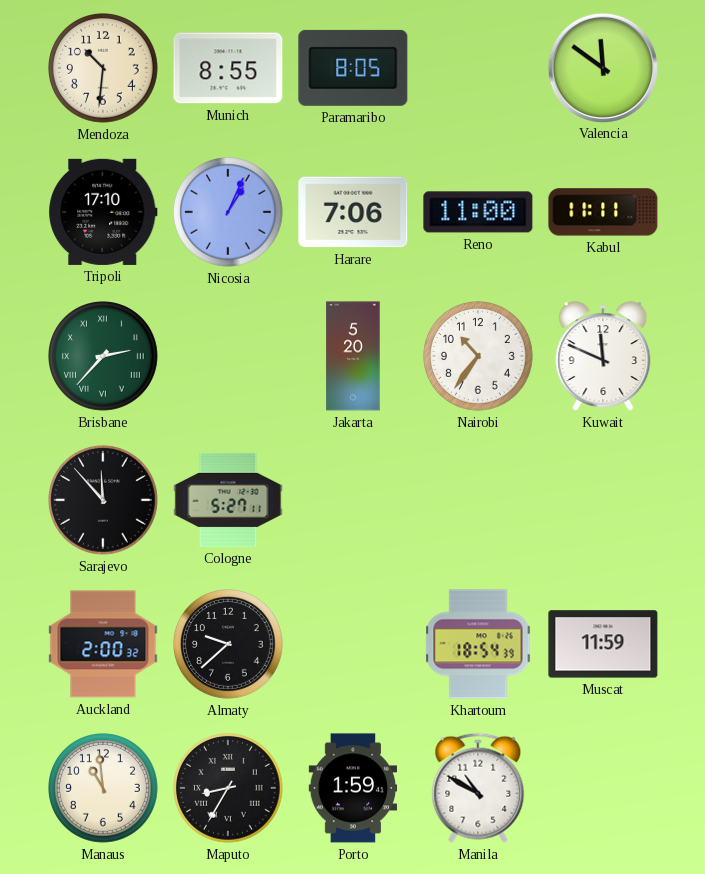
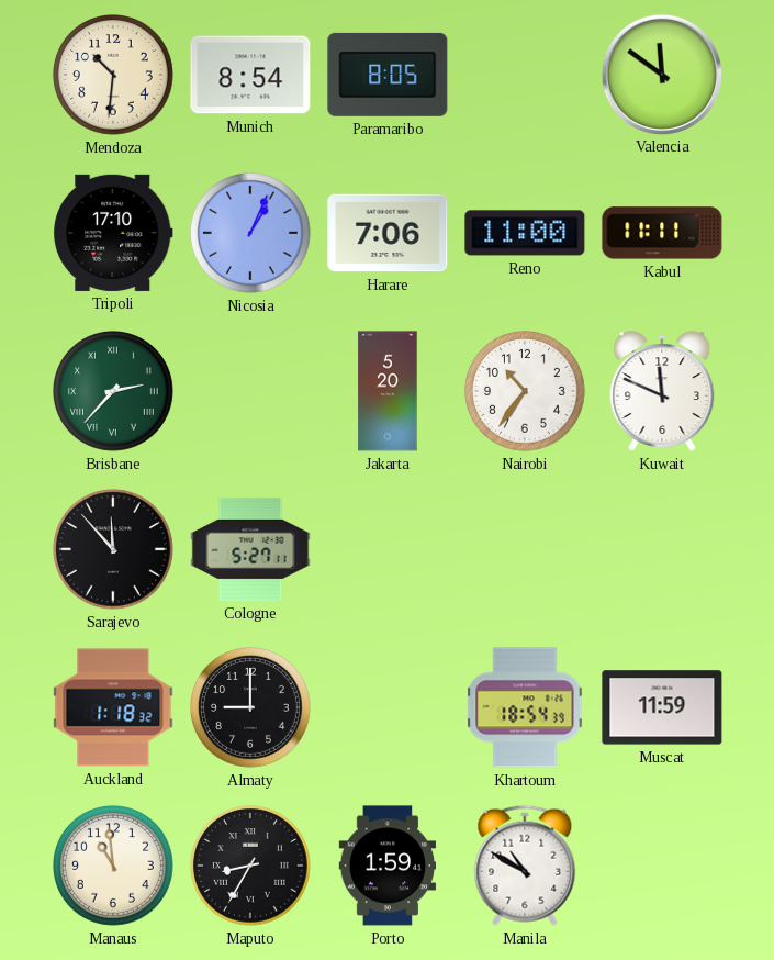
Munich: 8:55 -> 8:54
Auckland: 2:00 -> 1:18
Almaty: 9:38 -> 9:00
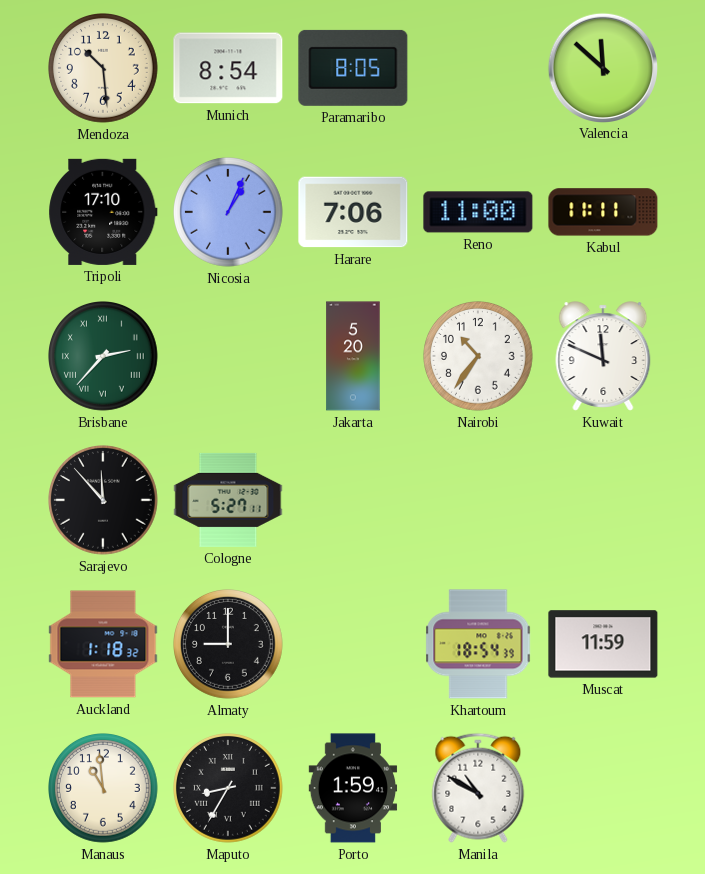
Mendoza: 10:31 -> 10:29
Valencia: 11:51 -> 11:52
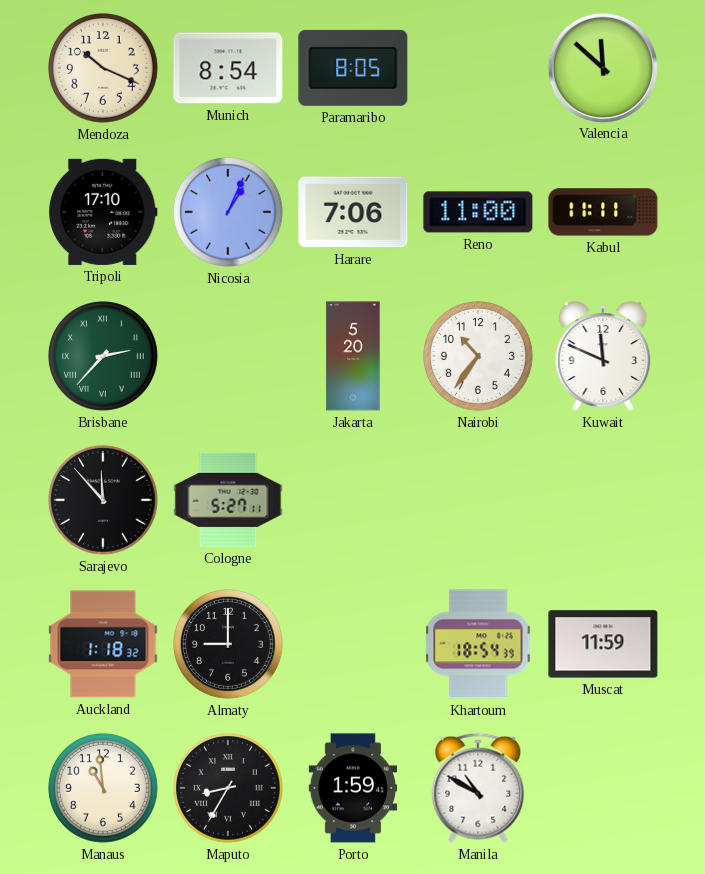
Mendoza: 10:29 -> 10:19
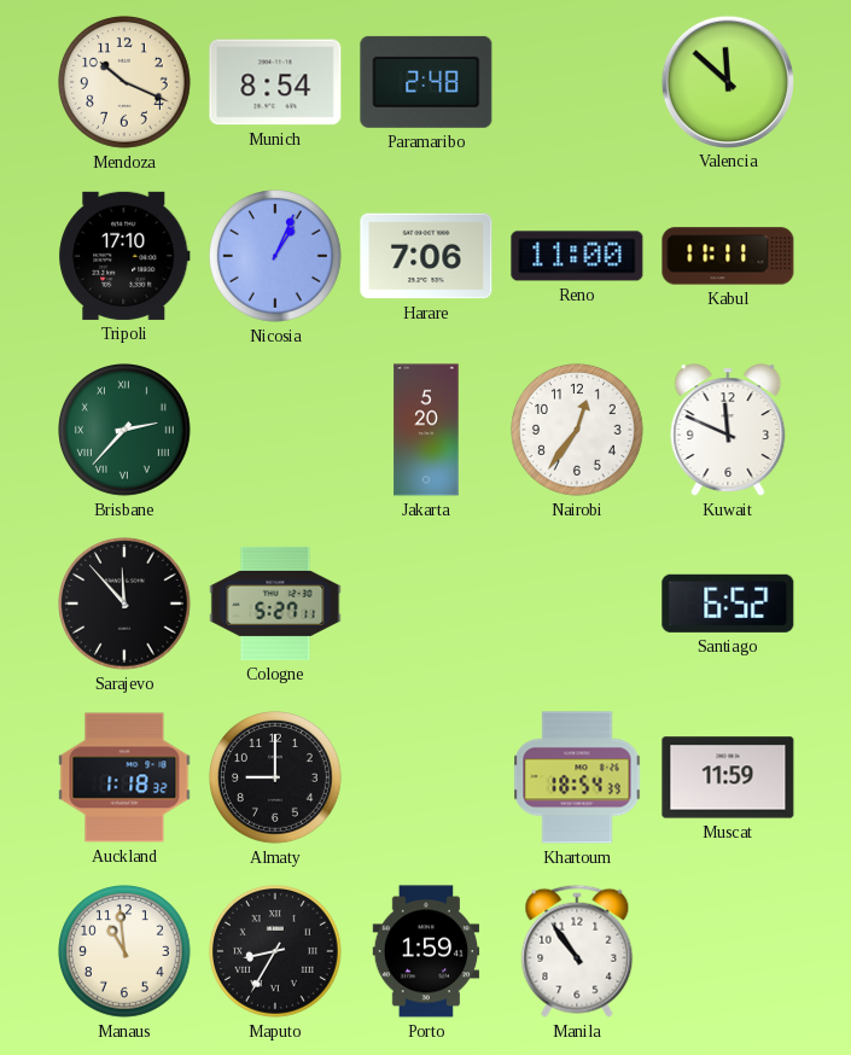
Paramaribo: 8:05 -> 2:48
Nairobi: 10:36 -> 12:36
Santiago: none -> 6:52
Manila: 10:50 -> 10:54
